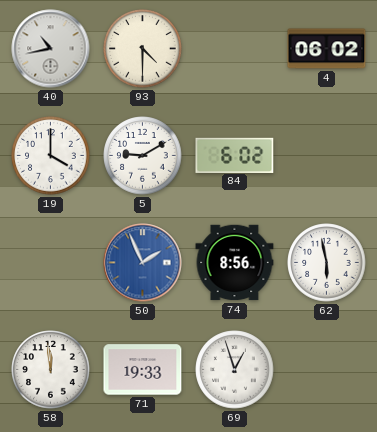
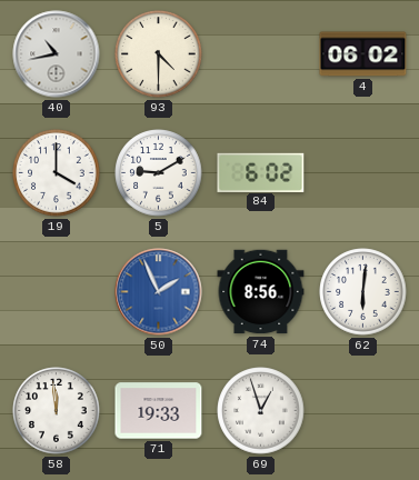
62: 5:58 -> 6:01
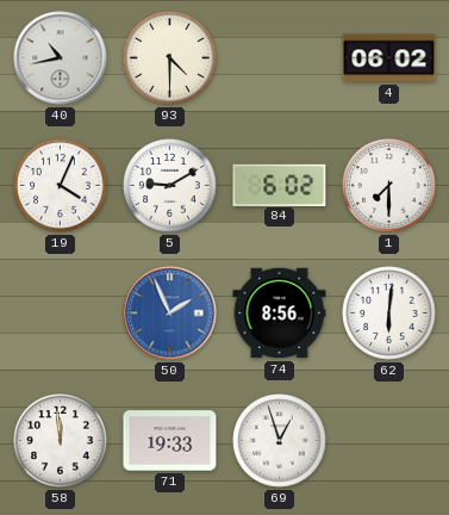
19: 4:00 -> 4:04
1: none -> 7:30
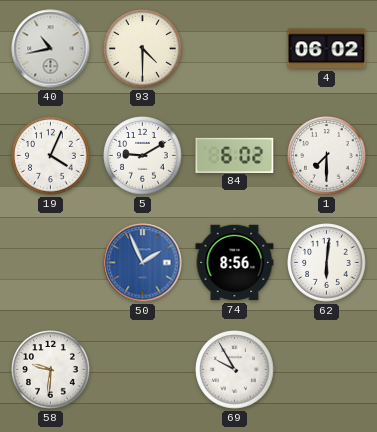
58: 11:59 -> 9:31
71: 19:33 -> none
69: 12:57 -> 9:55
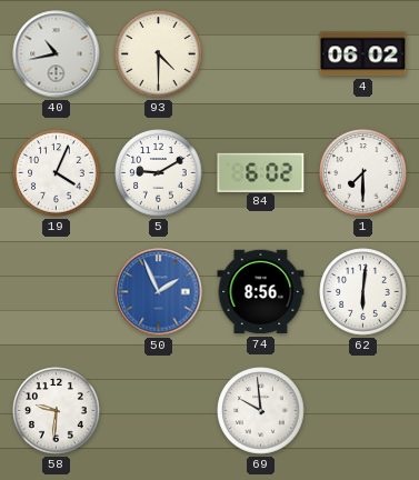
69: 9:55 -> 9:59
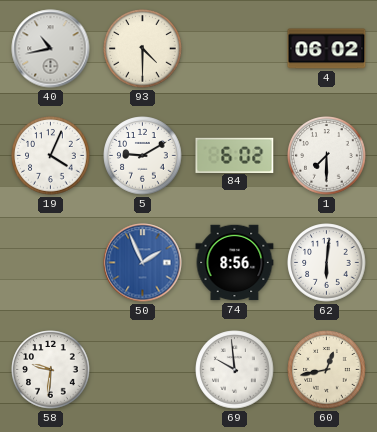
60: none -> 12:43
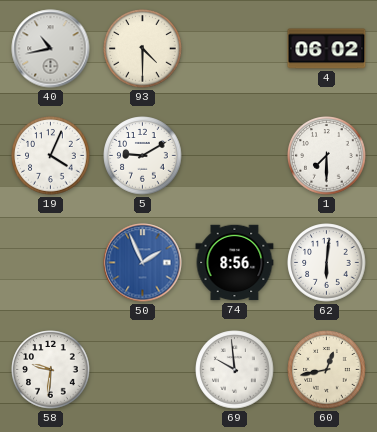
84: 6:02 -> none
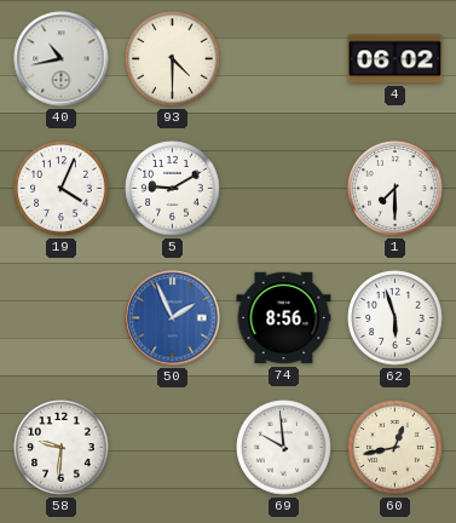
62: 6:01 -> 5:57
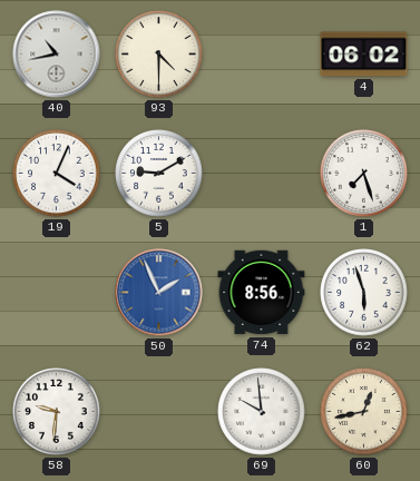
1: 7:30 -> 7:27
